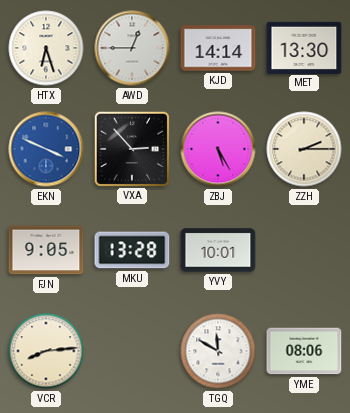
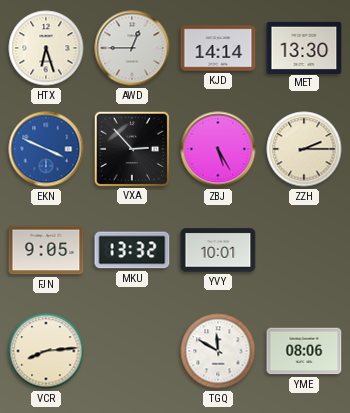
MKU: 13:28 -> 13:32
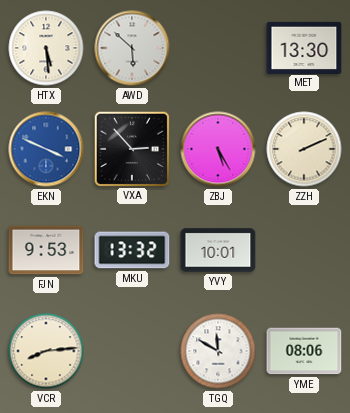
HTX: 6:27 -> 5:29
AWD: 12:45 -> 5:52
KJD: 14:14 -> none
ZZH: 2:15 -> 2:11
FJN: 9:05 -> 9:53
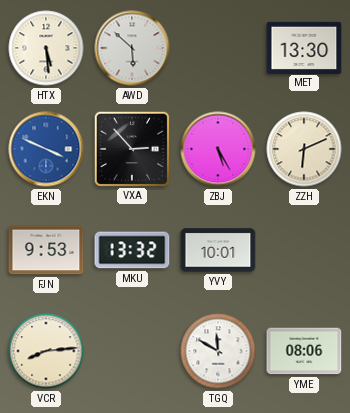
ZZH: 2:11 -> 6:11
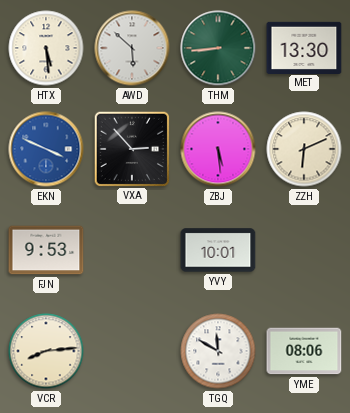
THM: none -> 8:44
ZBJ: 5:25 -> 5:29
MKU: 13:32 -> none
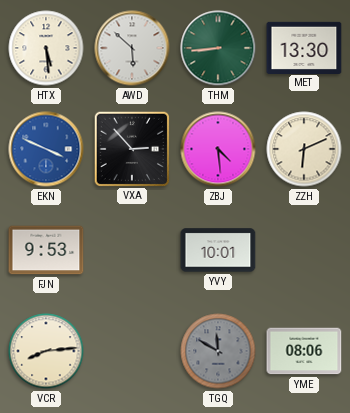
ZBJ: 5:29 -> 4:29
TGQ dial: white -> grey
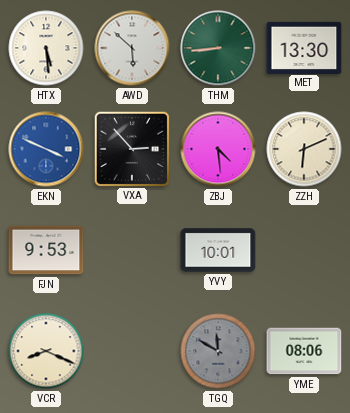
VCR: 8:14 -> 8:19
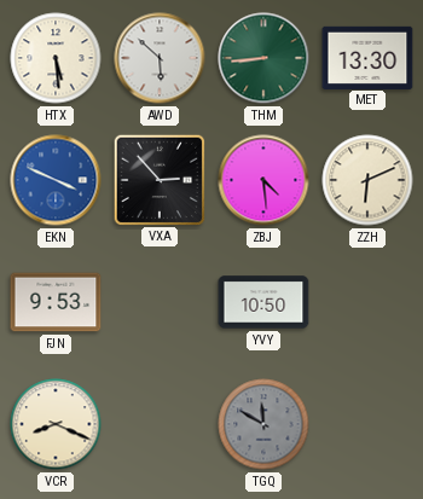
YVY: 10:01 -> 10:50
YME: 08:06 -> none
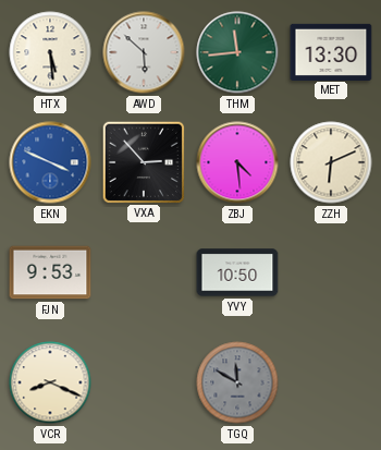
THM: 8:44 -> 11:44
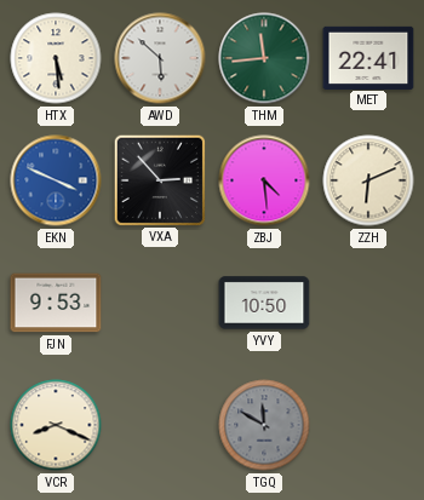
MET: 13:30 -> 22:41
